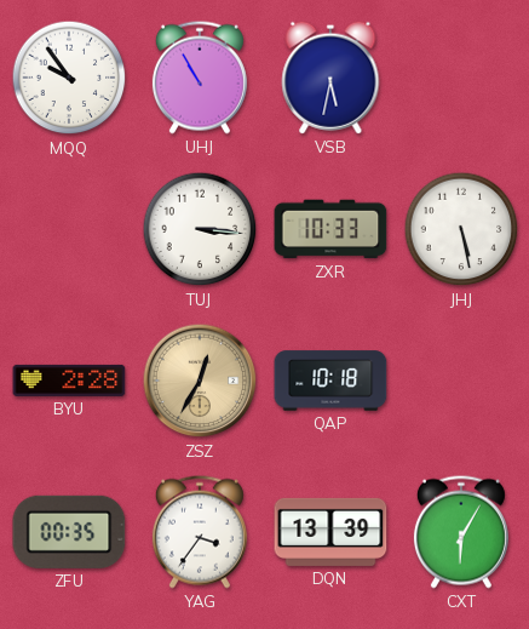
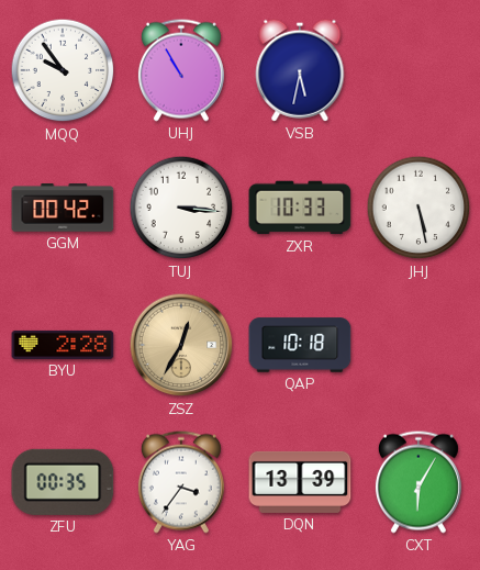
GGM: none -> 00:42
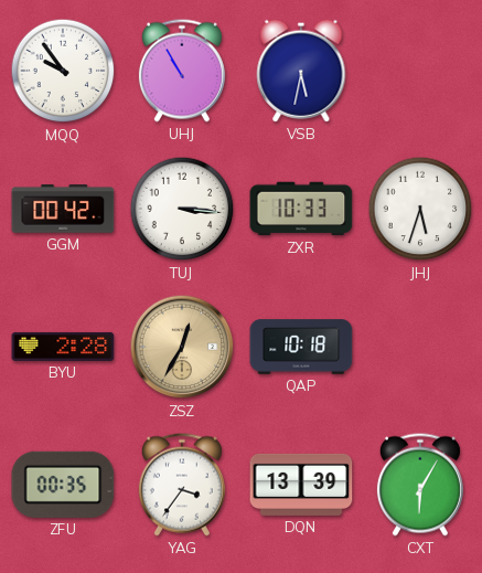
JHJ: 5:28 -> 5:33
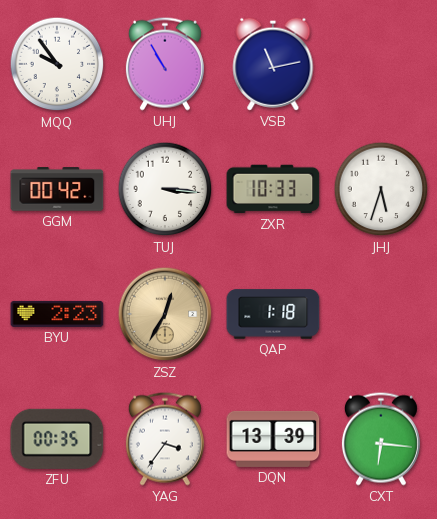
VSB: 5:32 -> 11:13
BYU: 2:28 -> 2:23
QAP: 10:18 -> 1:18
CXT: 6:05 -> 6:16
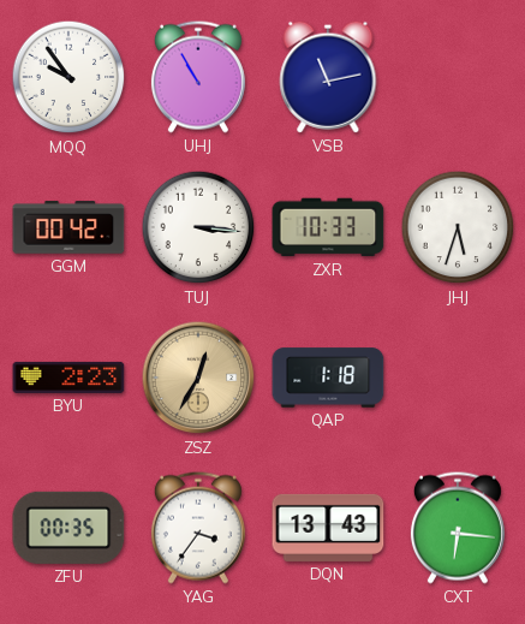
DQN: 13:39 -> 13:43
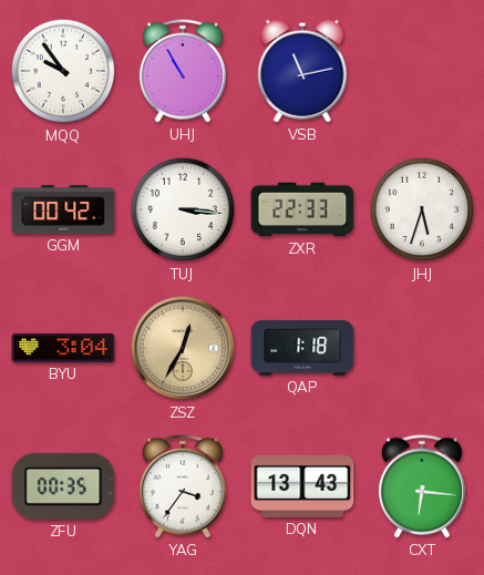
ZXR: 10:33 -> 22:33
BYU: 2:23 -> 3:04
